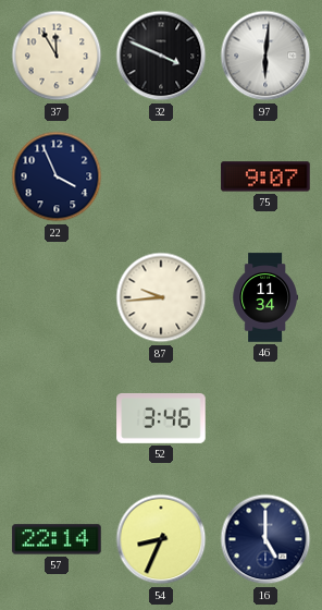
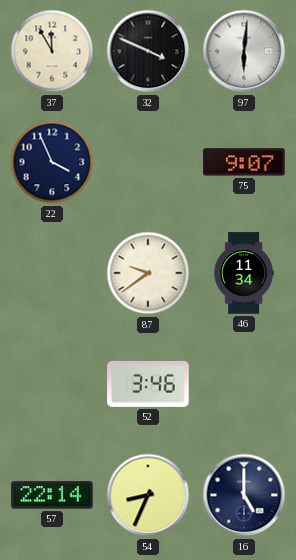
87: 9:44 -> 9:39
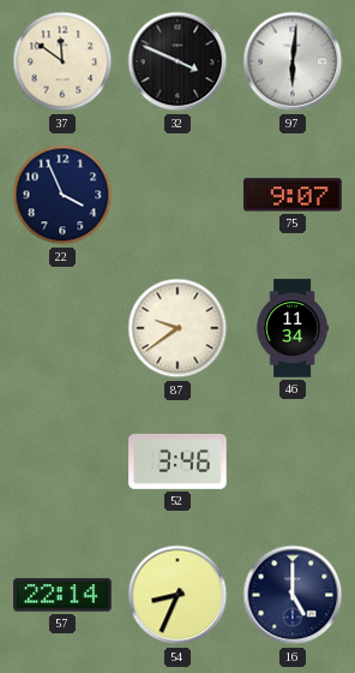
37: 11:55 -> 11:51
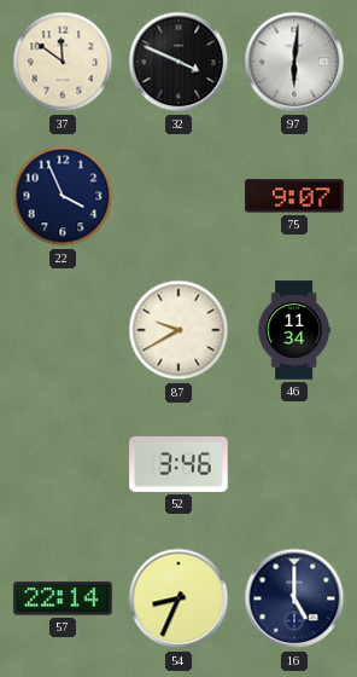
87: 9:39 -> 9:40
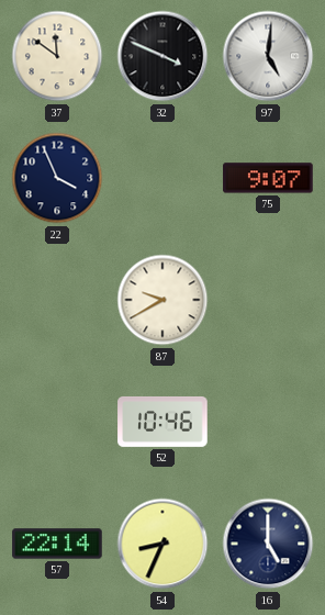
97: 6:01 -> 5:01
46: 11:34 -> none
52: 3:46 -> 10:46
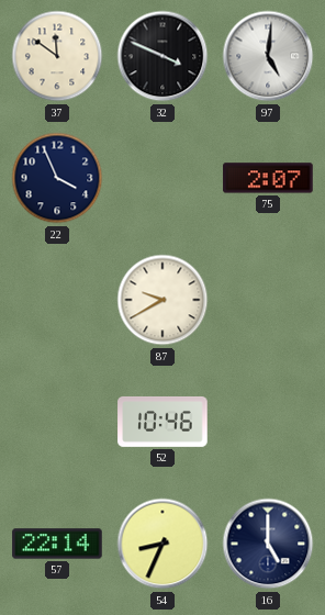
75: 9:07 -> 2:07
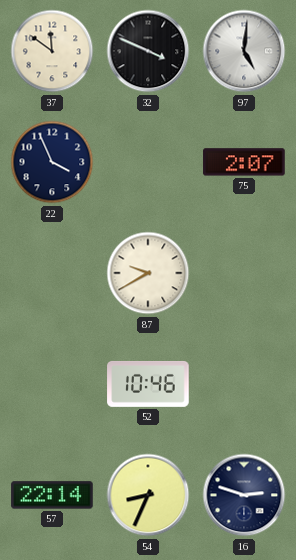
16: 5:00 -> 2:48
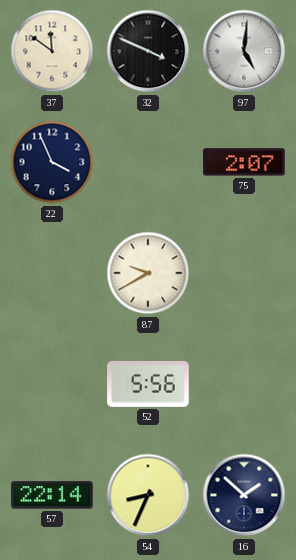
52: 10:46 -> 5:56
16: 2:48 -> 1:52
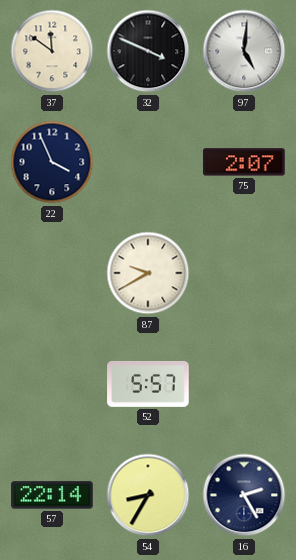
52: 5:56 -> 5:57
54: 8:34 -> 8:35
16: 1:52 -> 2:25
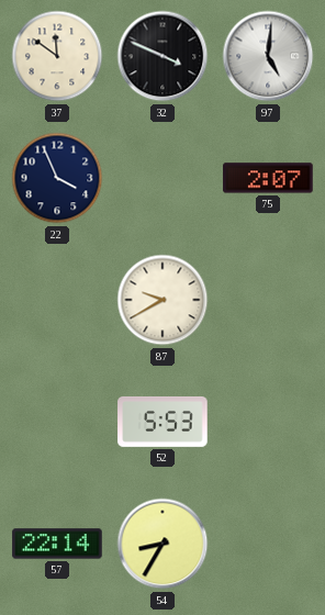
52: 5:57 -> 5:53
16: 2:25 -> none
